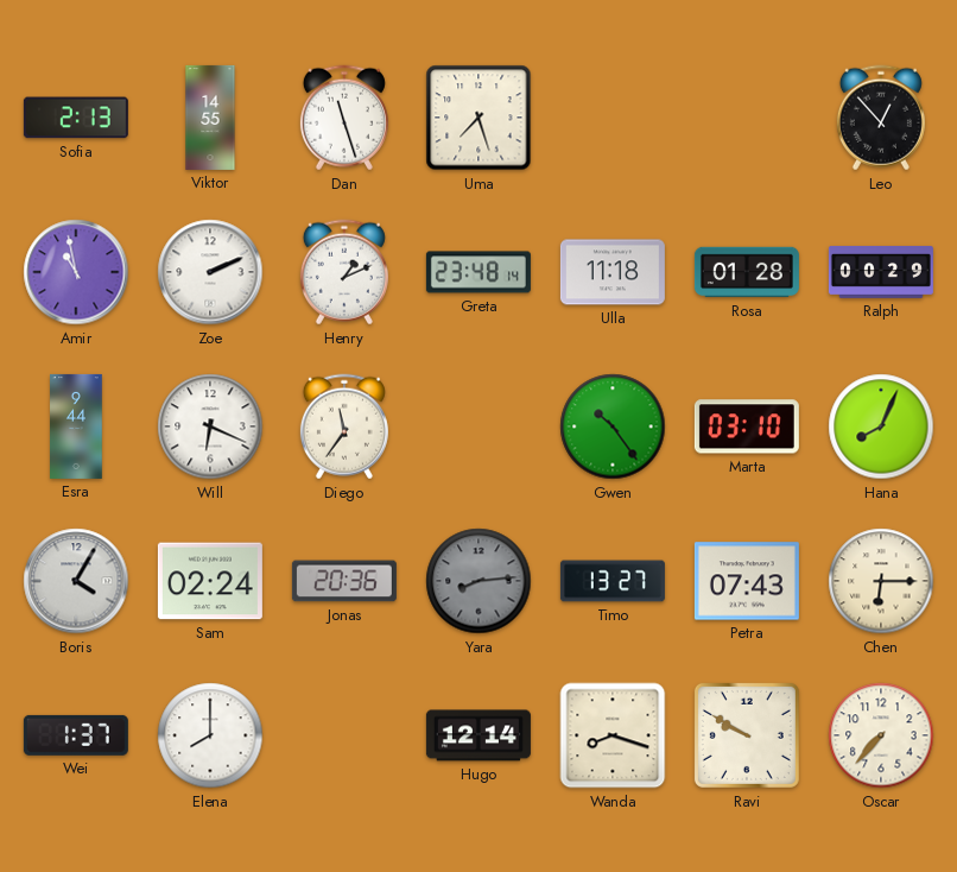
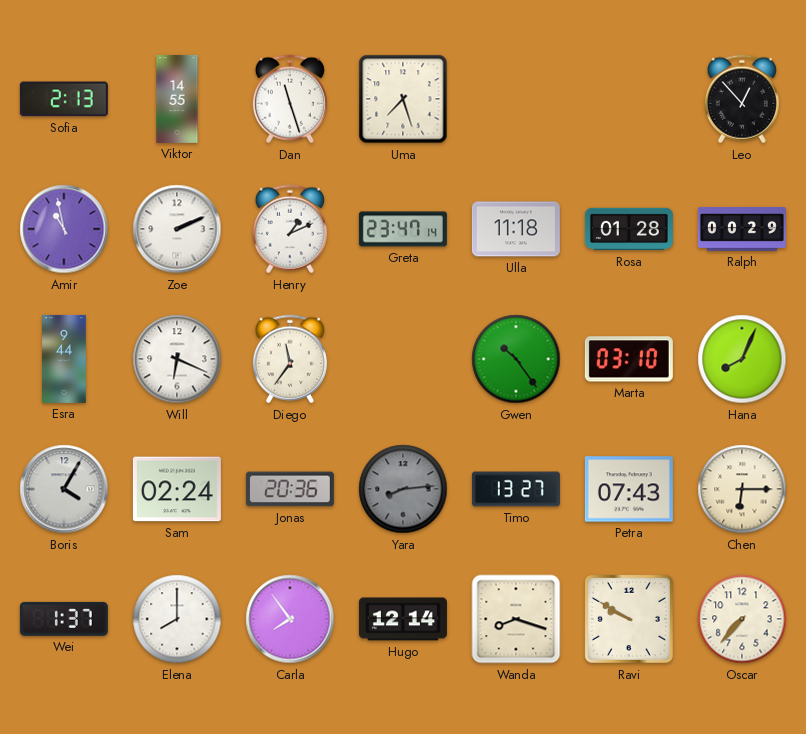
Greta: 23:48 -> 23:47
Carla: none -> 7:54
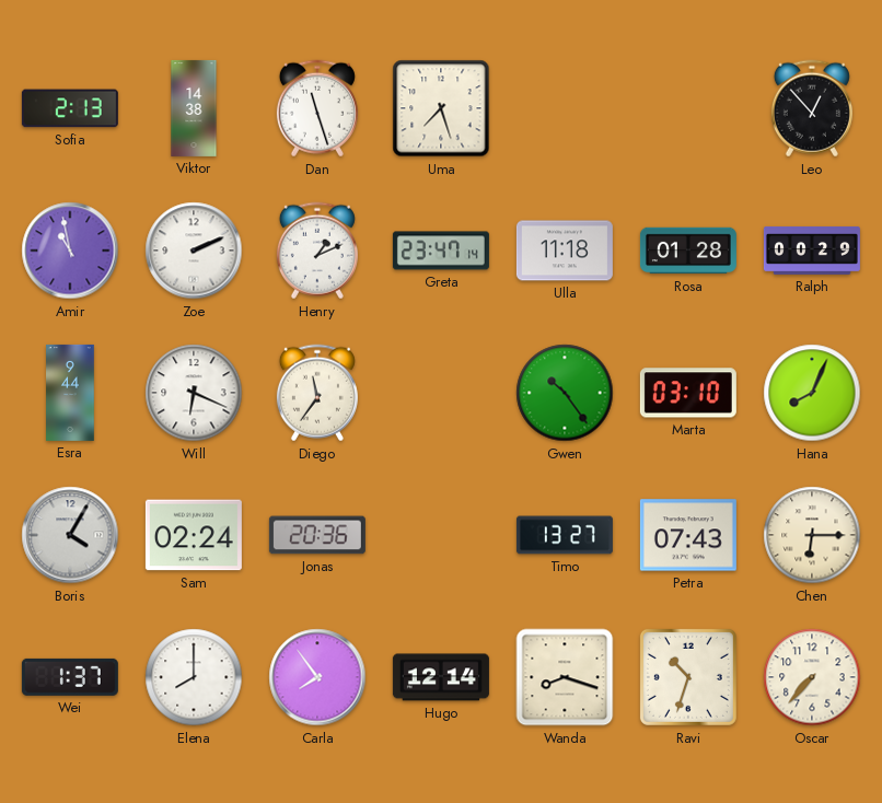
Viktor: 14:55 -> 14:38
Yara: 8:14 -> none
Ravi: 9:50 -> 10:33
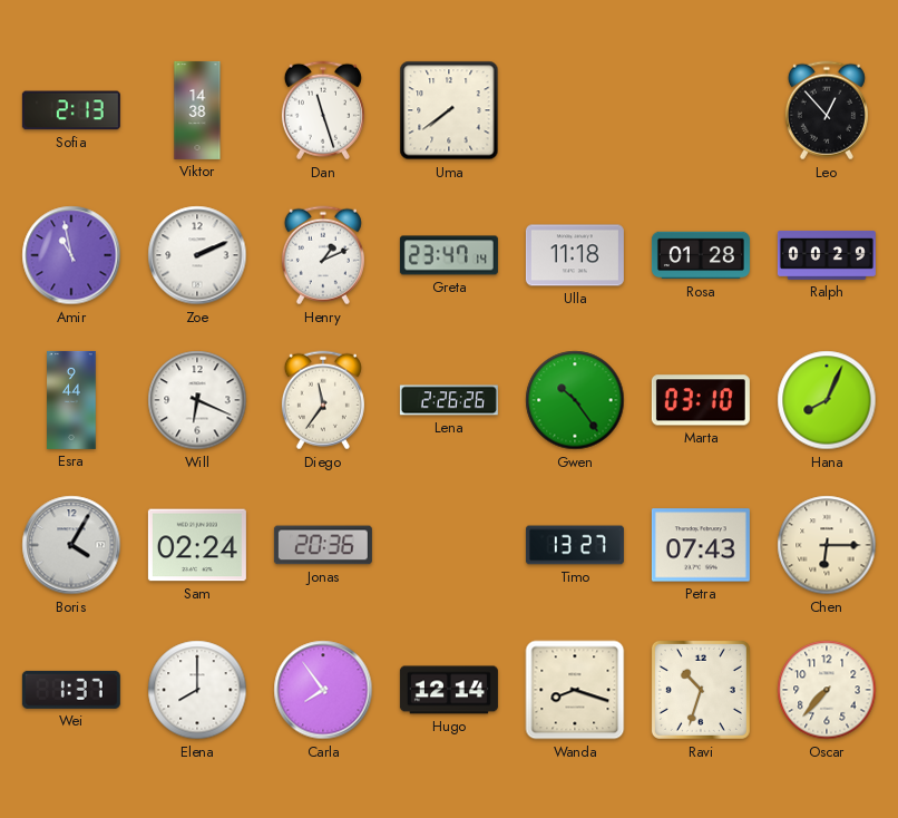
Uma: 7:27 -> 7:39
Lena: none -> 2:26
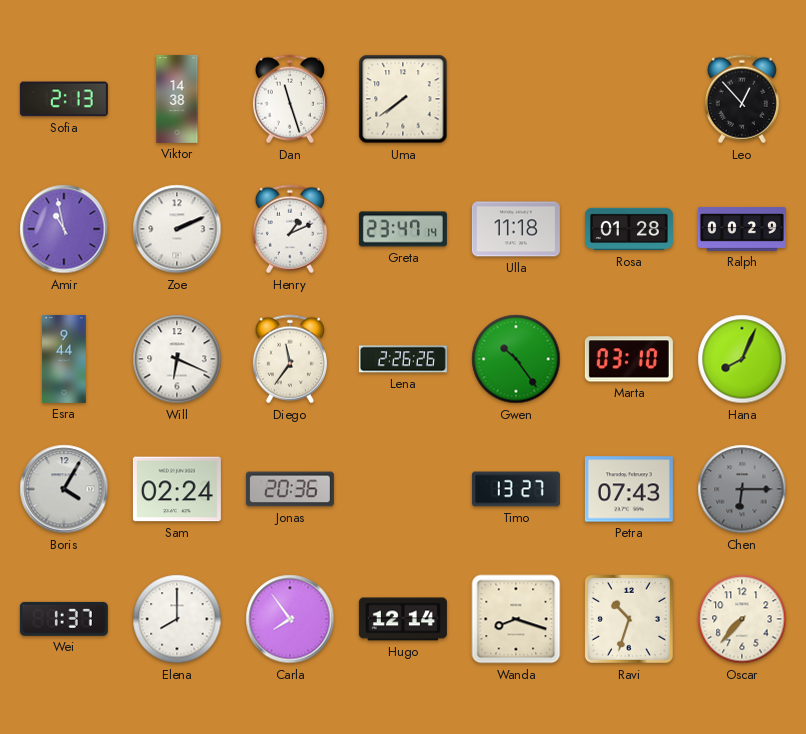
Chen dial: cream -> grey
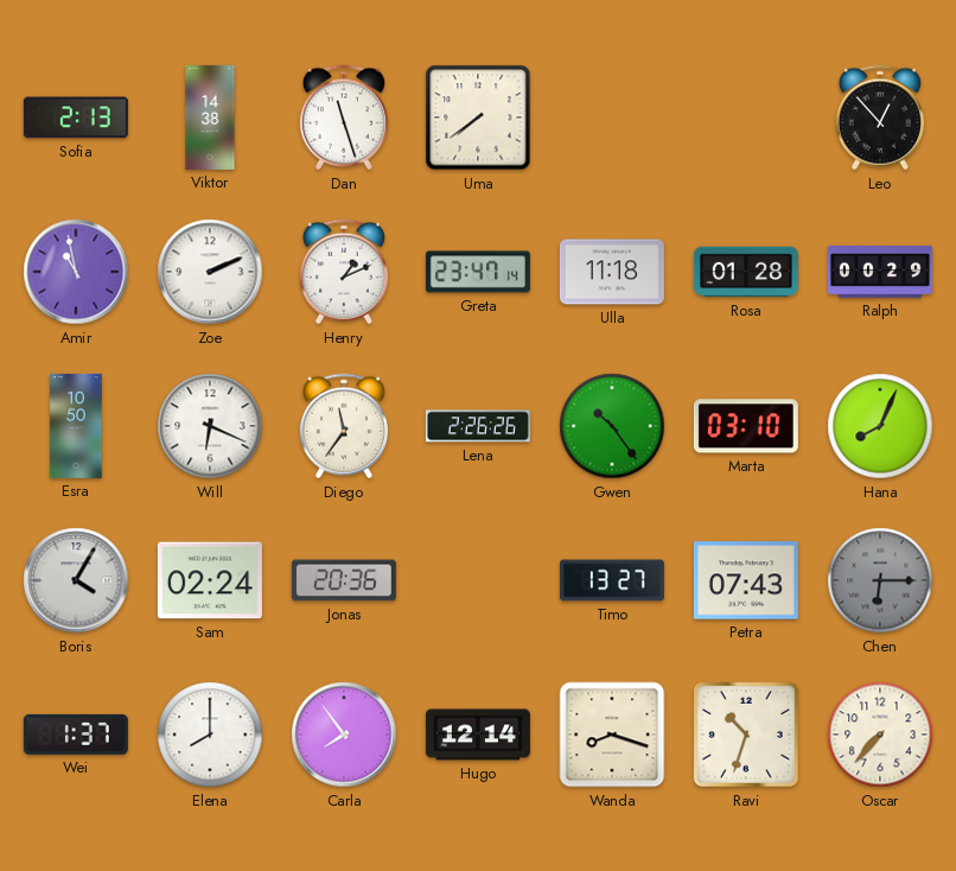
Esra: 9:44 -> 10:50
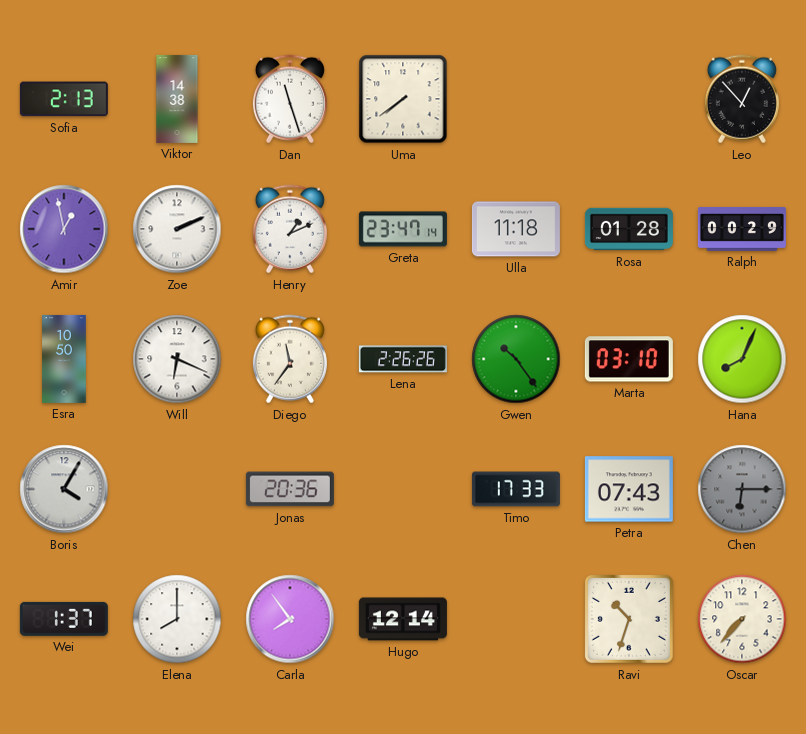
Amir: 10:58 -> 12:58
Sam: 02:24 -> none
Timo: 13:27 -> 17:33
Wanda: 8:18 -> none
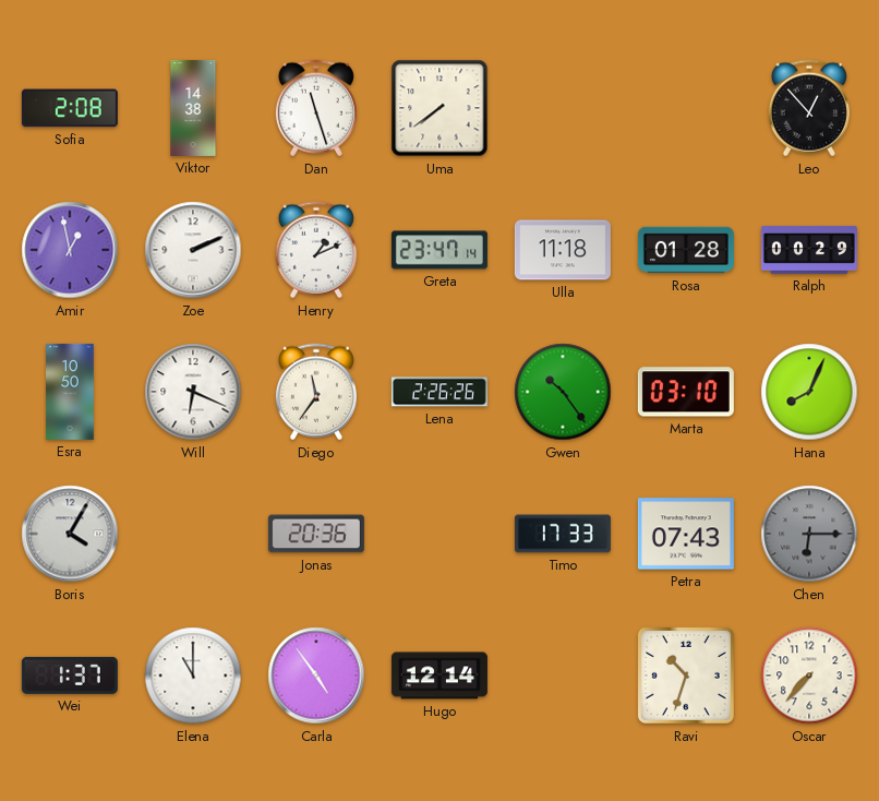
Sofia: 2:13 -> 2:08
Elena: 8:00 -> 11:00
Carla: 7:54 -> 4:54
